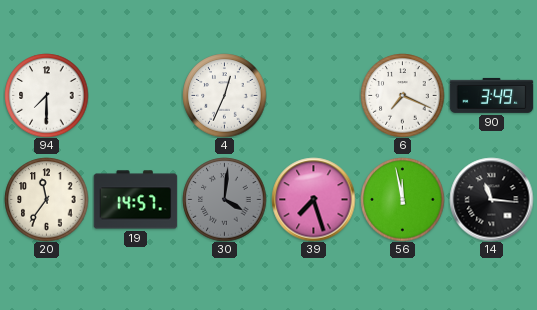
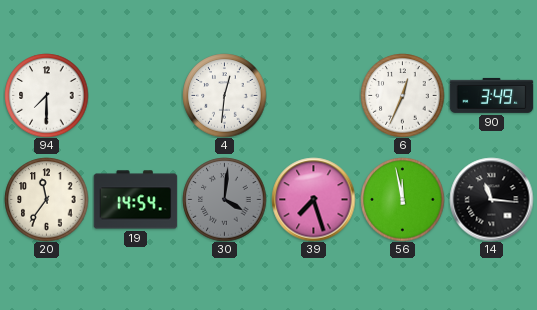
4: 12:34 -> 12:31
6: 7:19 -> 12:34
19: 14:57 -> 14:54
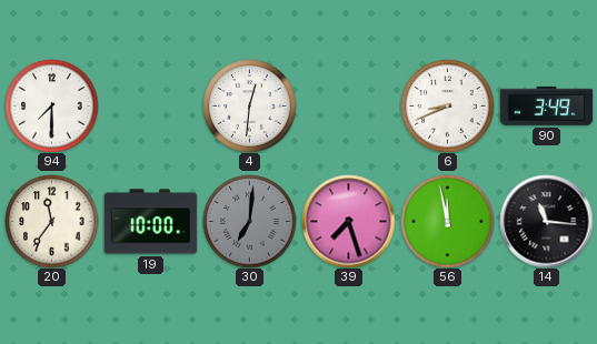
6: 12:34 -> 8:41
19: 14:54 -> 10:00
30: 4:01 -> 7:01
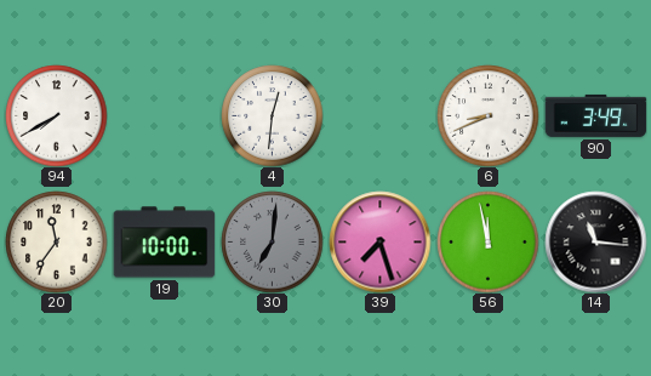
94: 7:30 -> 7:40
